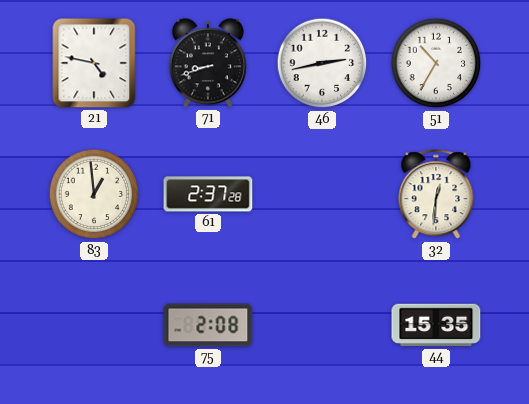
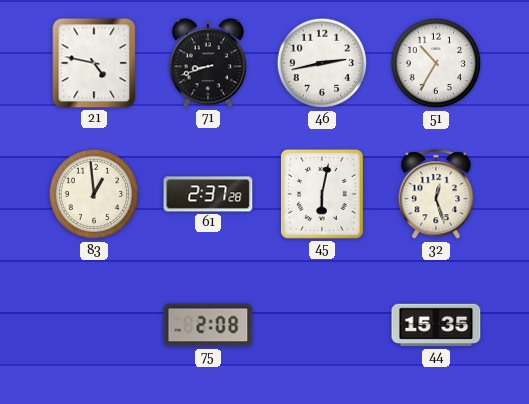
45: none -> 6:02
32: 12:31 -> 12:27
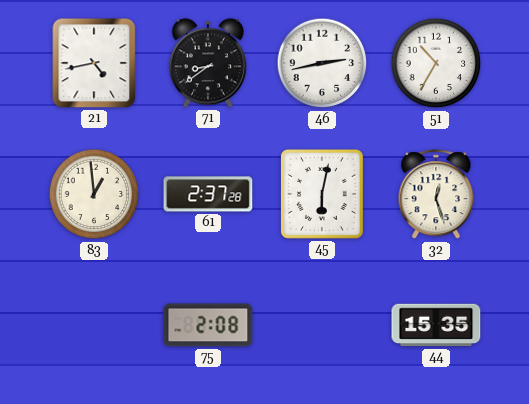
21: 4:47 -> 4:43
71: 8:42 -> 8:39
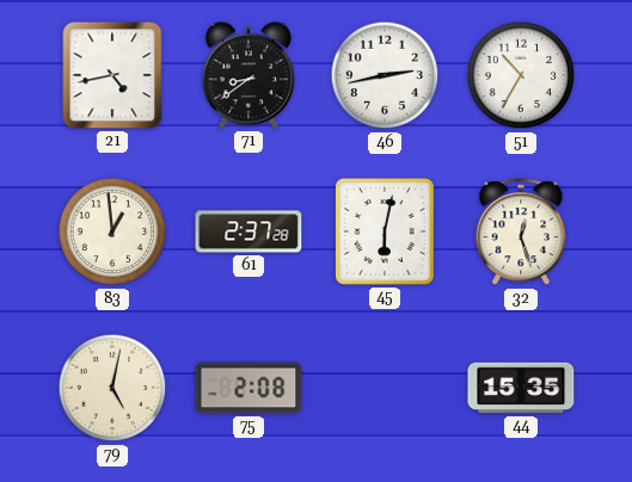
79: none -> 5:02
